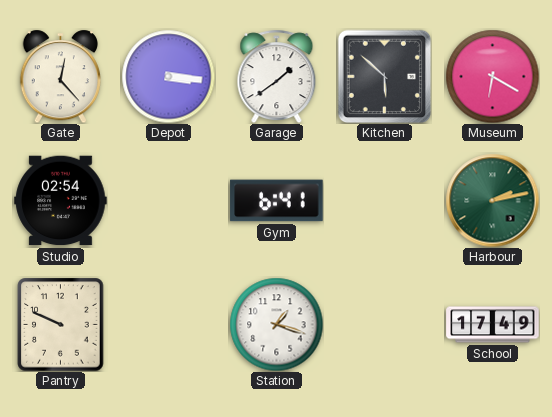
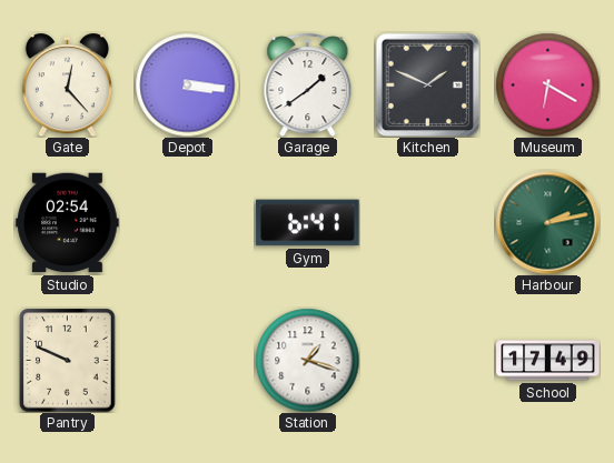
Kitchen: 5:52 -> 1:49
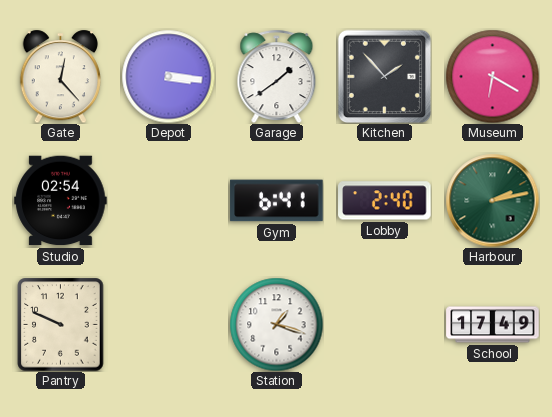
Kitchen: 1:49 -> 1:53
Lobby: none -> 2:40
